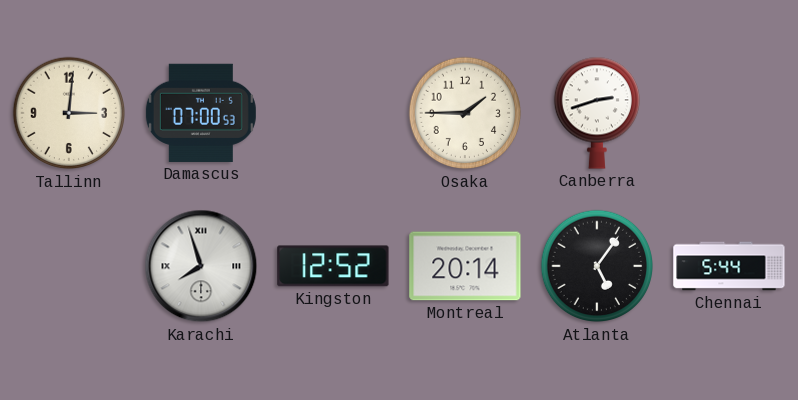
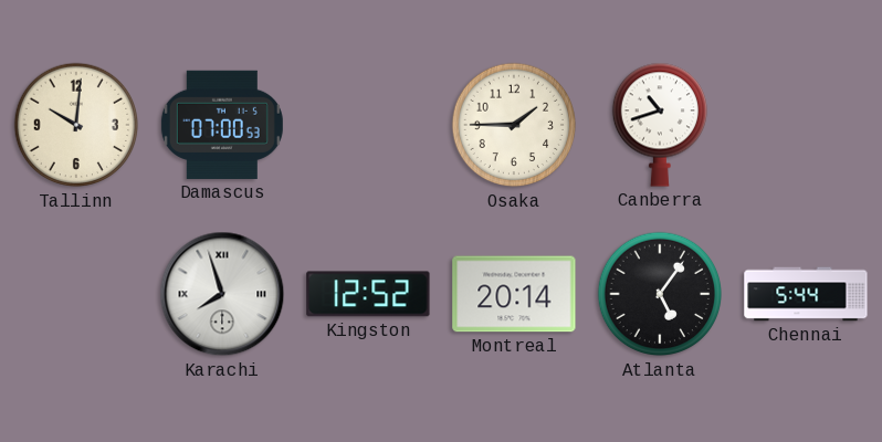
Tallinn: 3:01 -> 10:01
Canberra: 2:42 -> 10:42
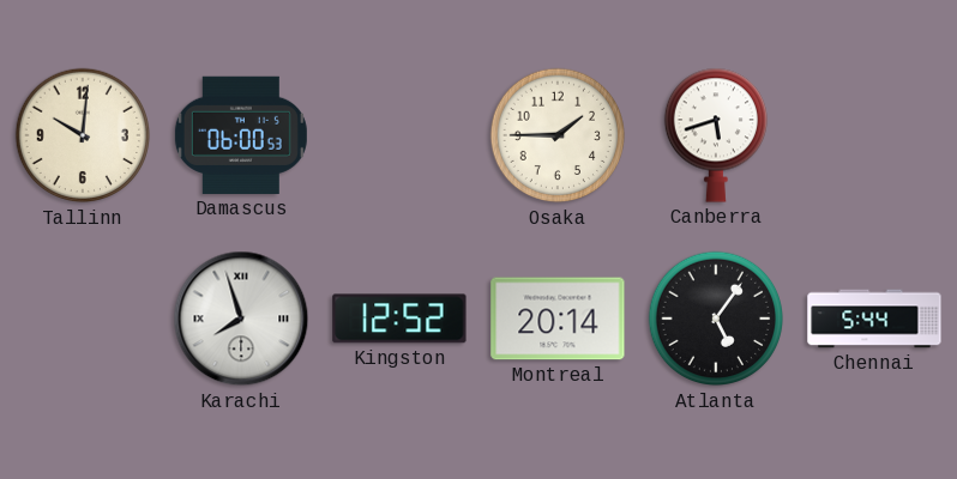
Damascus: 07:00 -> 06:00
Canberra: 10:42 -> 5:42
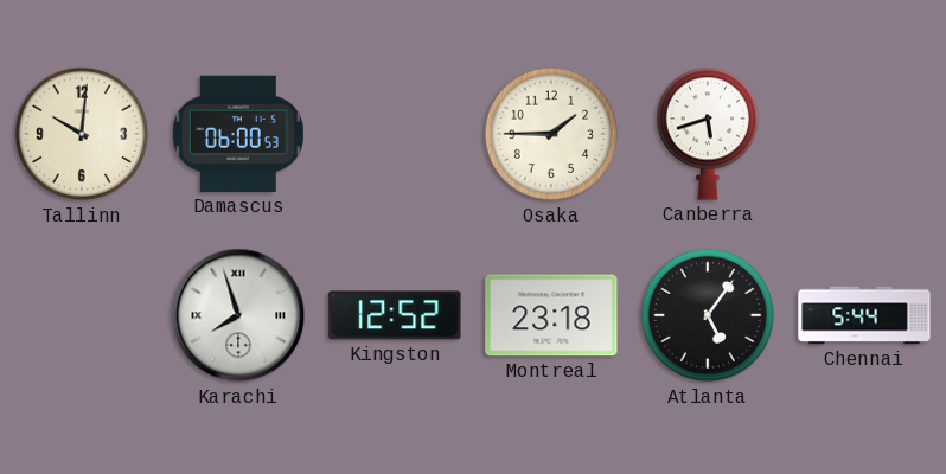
Montreal: 20:14 -> 23:18
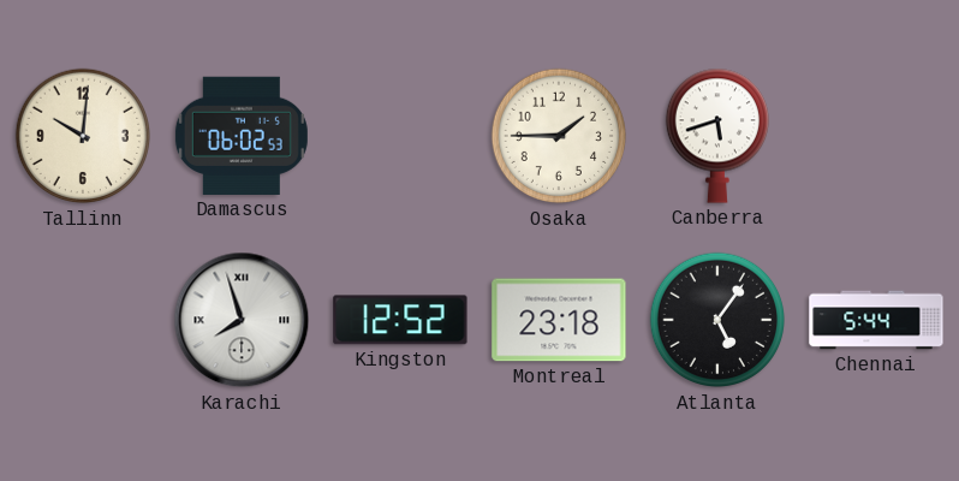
Damascus: 06:00 -> 06:02
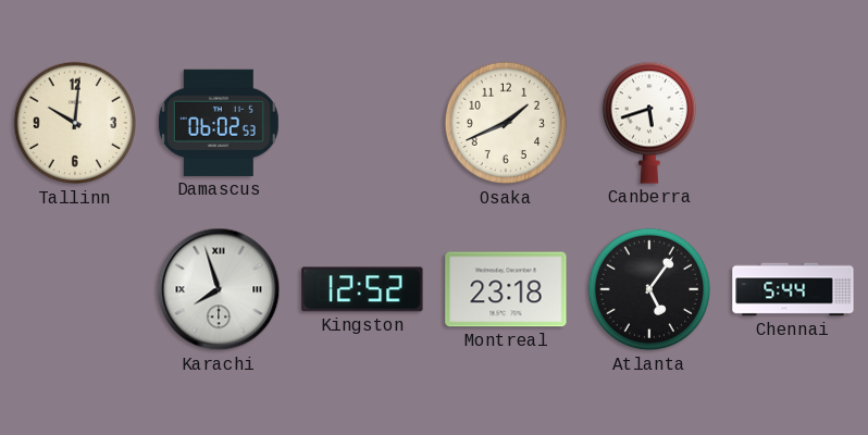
Osaka: 1:45 -> 1:41
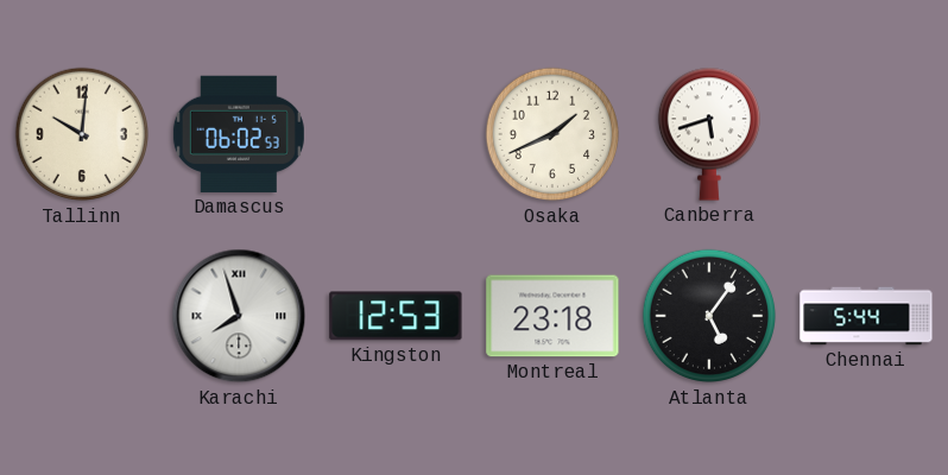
Kingston: 12:52 -> 12:53
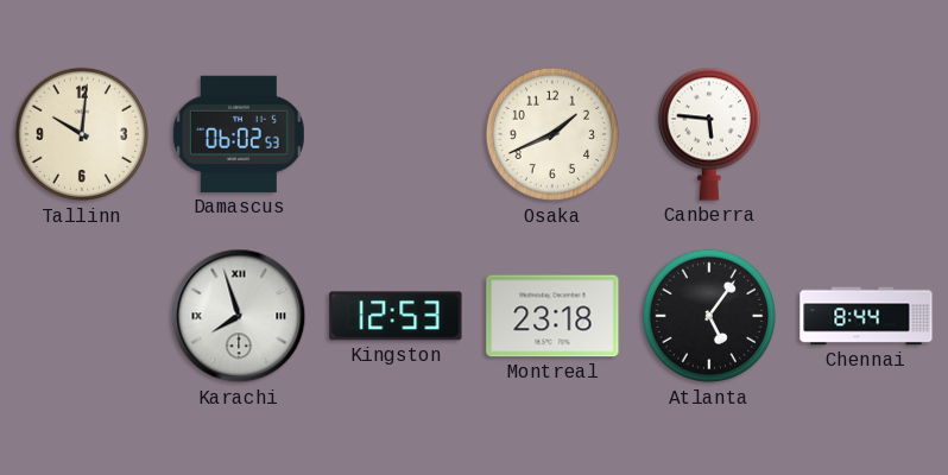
Canberra: 5:42 -> 5:46
Chennai: 5:44 -> 8:44
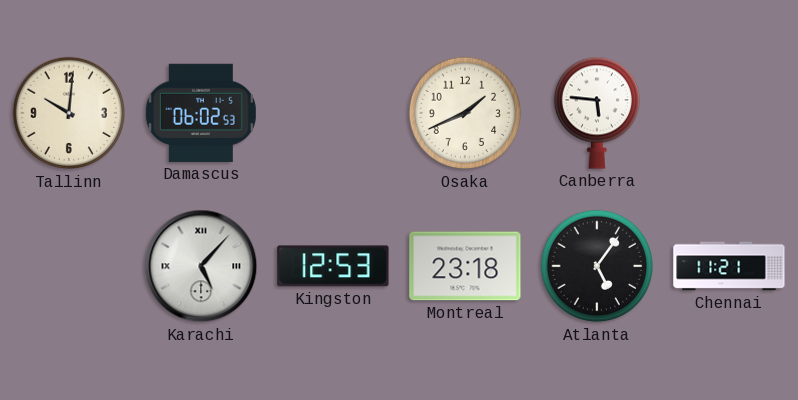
Karachi: 7:57 -> 5:07
Chennai: 8:44 -> 11:21
